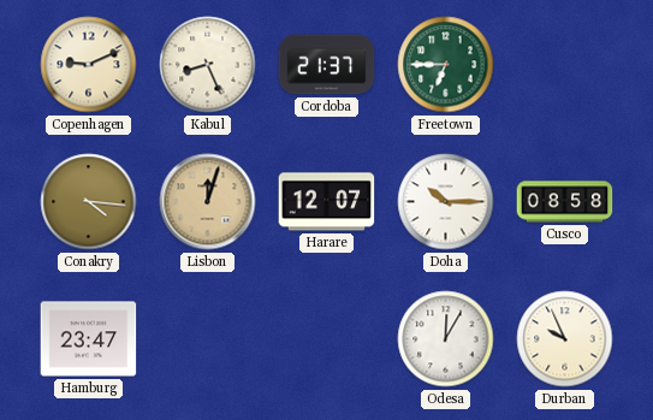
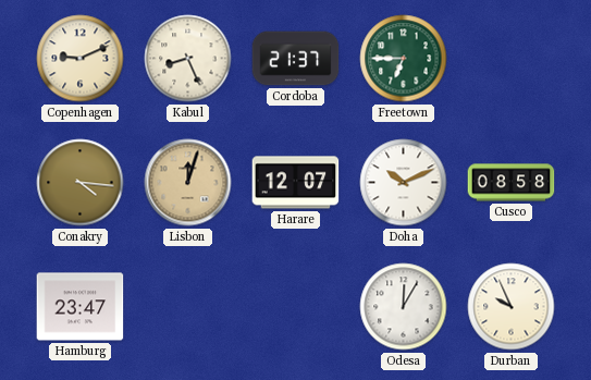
Doha: 10:15 -> 10:11
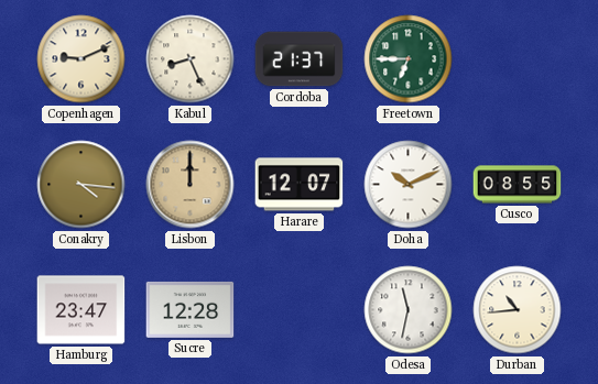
Lisbon: 12:03 -> 12:00
Cusco: 08:58 -> 08:55
Sucre: none -> 12:28
Odesa: 12:05 -> 11:32
Durban: 9:56 -> 10:44
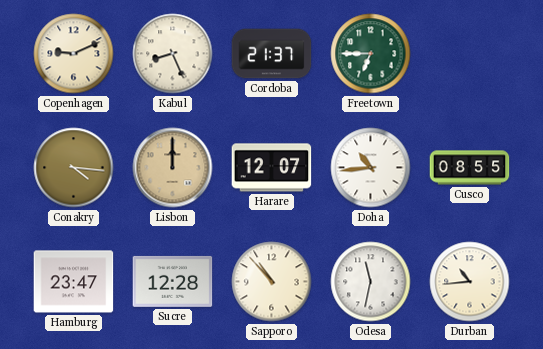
Doha: 10:11 -> 10:44
Sapporo: none -> 10:53
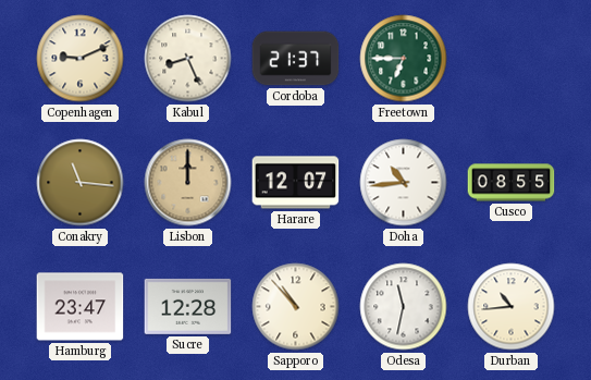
Conakry: 4:16 -> 11:16
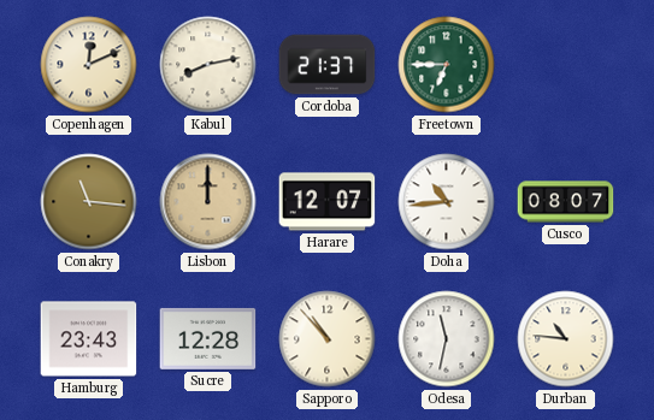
Copenhagen: 9:11 -> 12:11
Kabul: 8:26 -> 8:13
Cusco: 08:55 -> 08:07
Hamburg: 23:47 -> 23:43
Durban: 10:44 -> 10:46
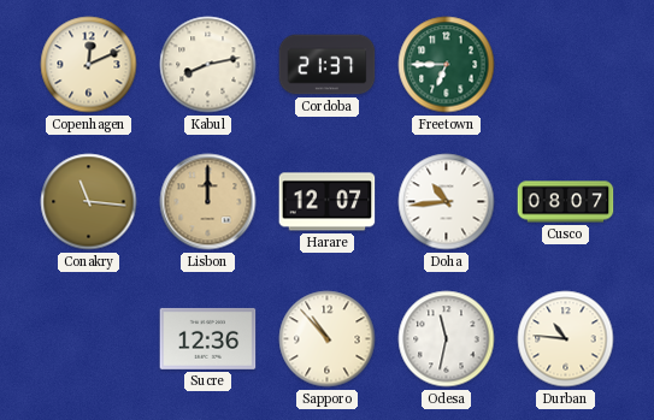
Hamburg: 23:43 -> none
Sucre: 12:28 -> 12:36
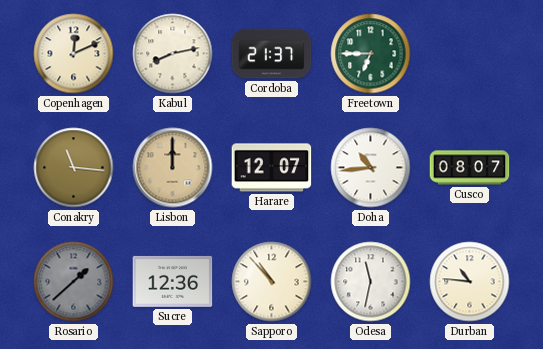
Rosario: none -> 1:38
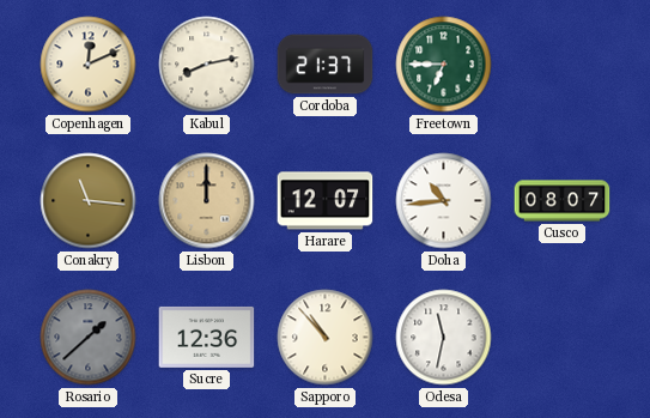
Durban: 10:46 -> none
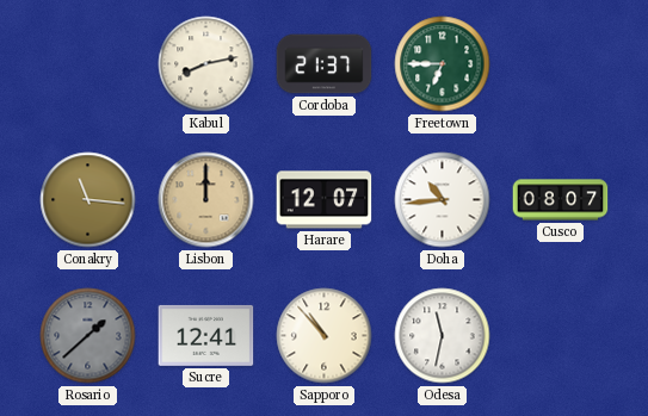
Copenhagen: 12:11 -> none
Sucre: 12:36 -> 12:41
